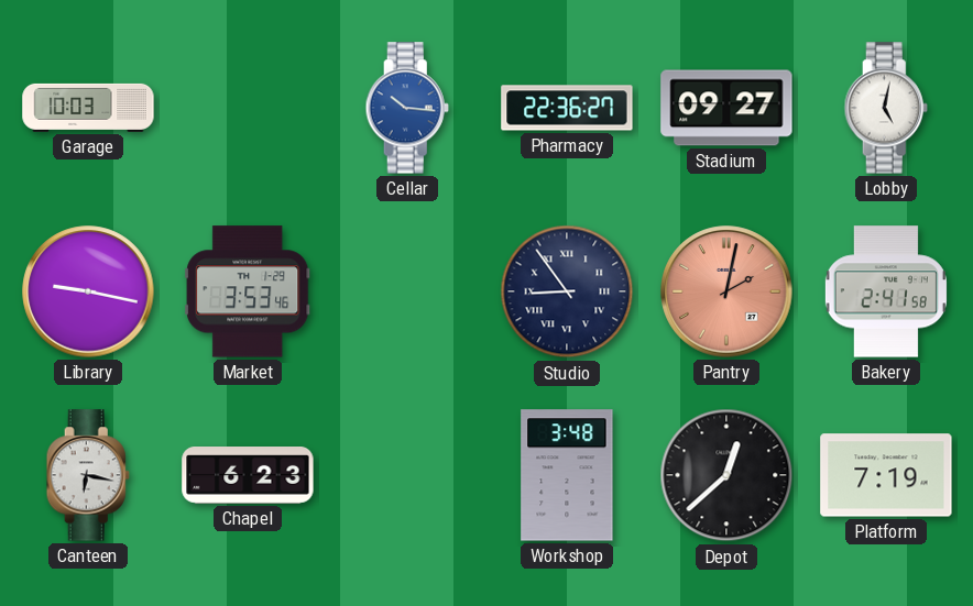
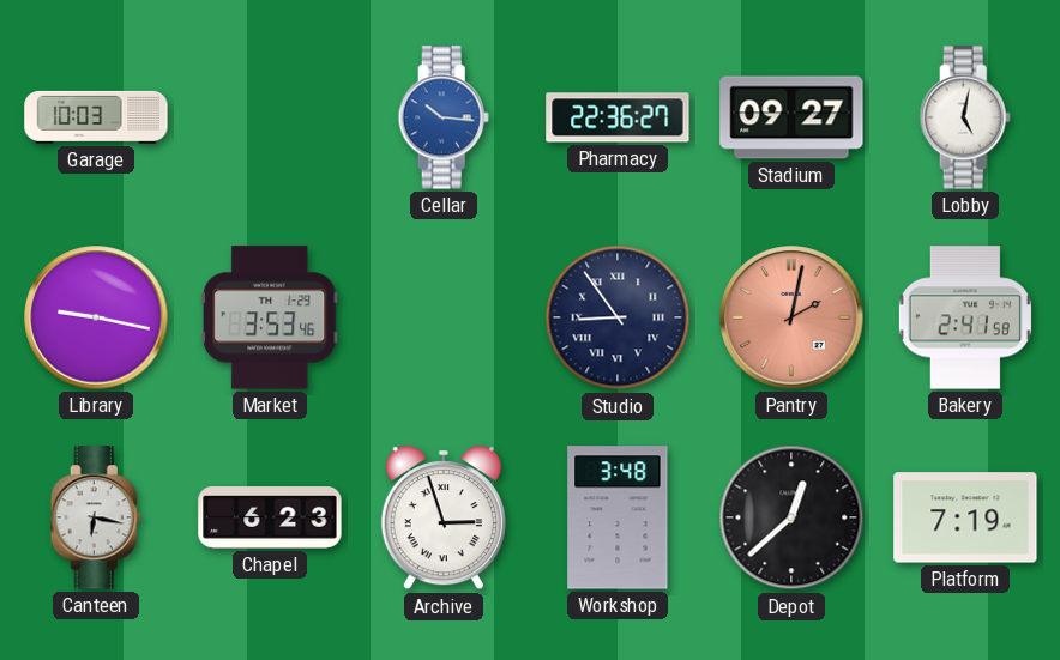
Archive: none -> 2:57
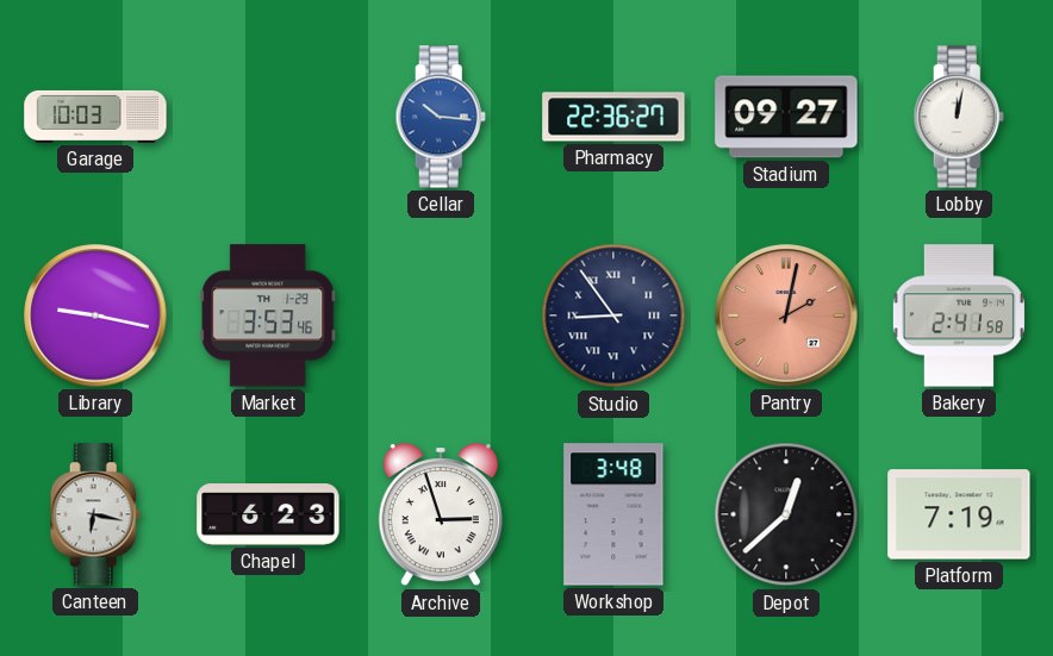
Lobby: 5:02 -> 12:02
